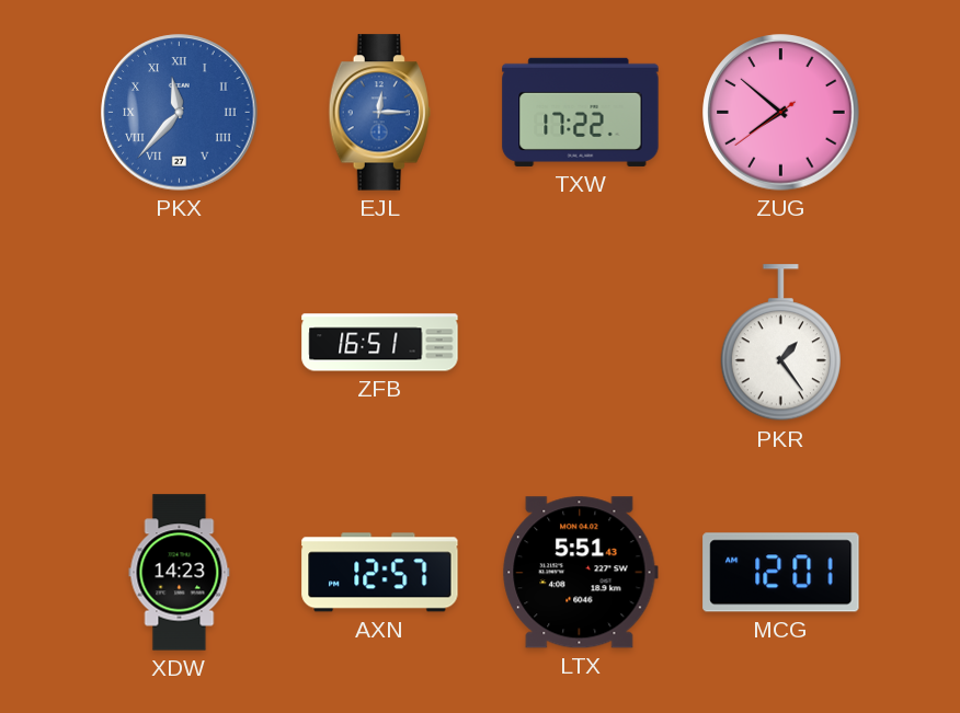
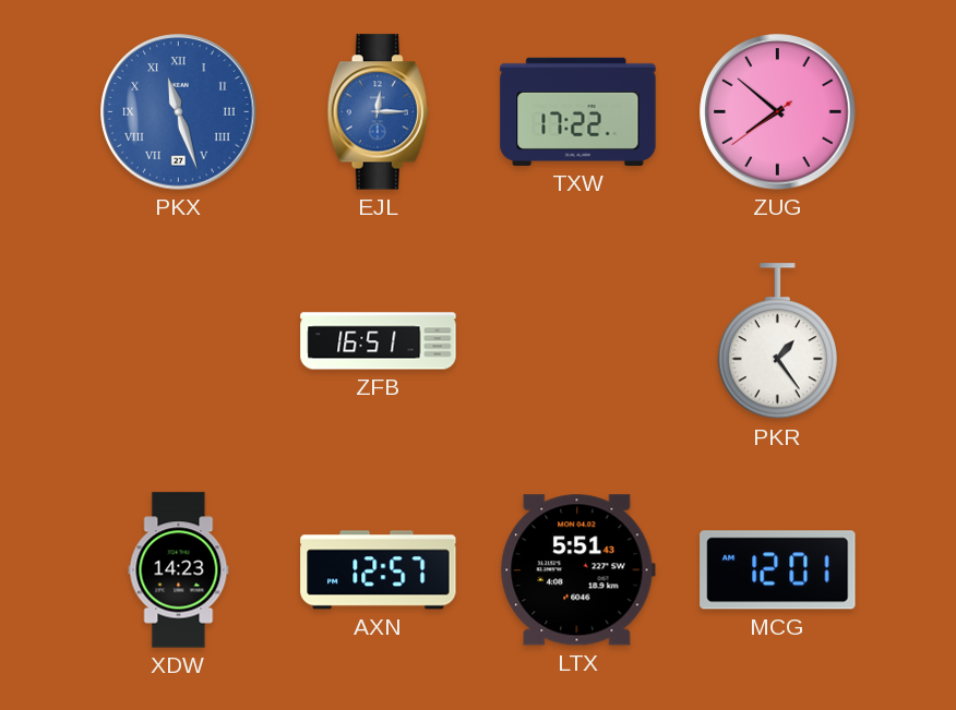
PKX: 11:37 -> 11:27
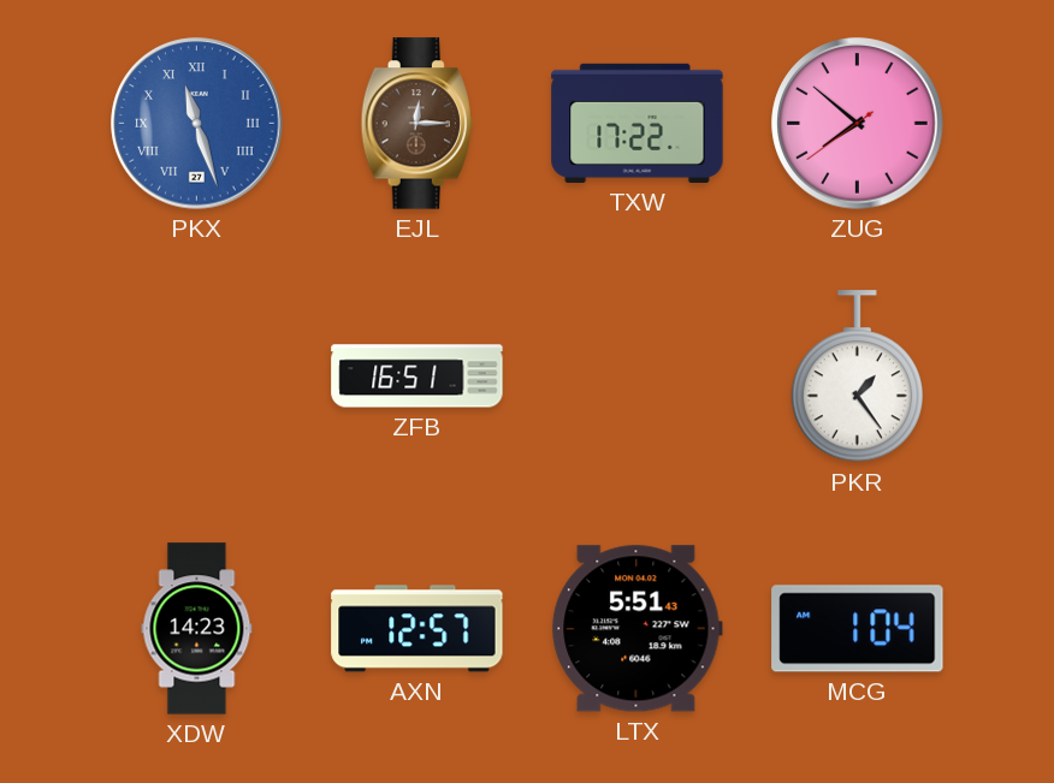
EJL dial: blue -> brown
MCG: 12:01 -> 1:04
